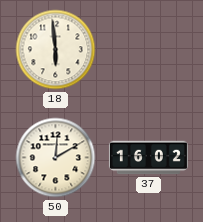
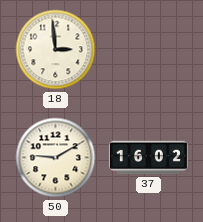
18: 5:59 -> 2:59
50: 12:10 -> 9:10
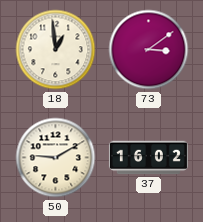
18: 2:59 -> 12:59
73: none -> 3:09
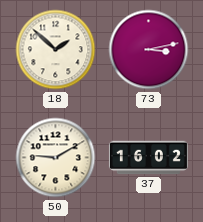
18: 12:59 -> 1:52
73: 3:09 -> 3:13
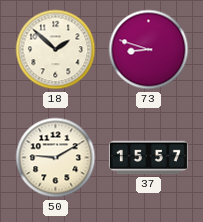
73: 3:13 -> 8:48
37: 16:02 -> 15:57
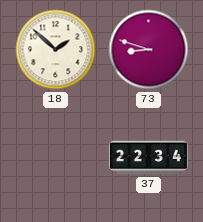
50: 9:10 -> none
37: 15:57 -> 22:34
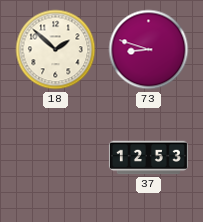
37: 22:34 -> 12:53
